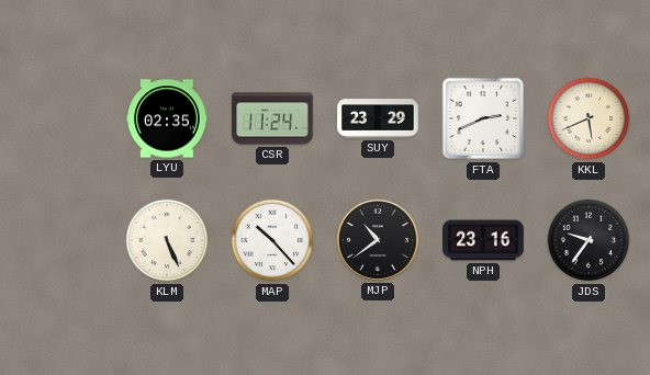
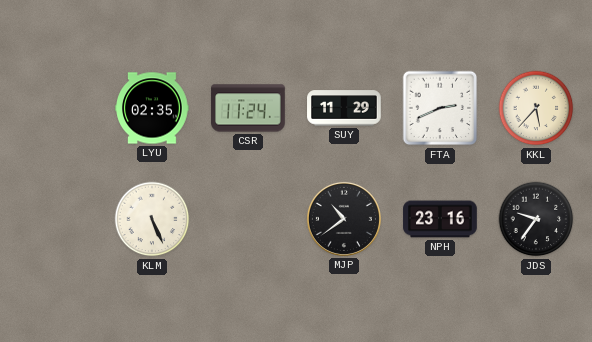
SUY: 23:29 -> 11:29
KKL: 5:41 -> 5:37
MAP: 10:23 -> none
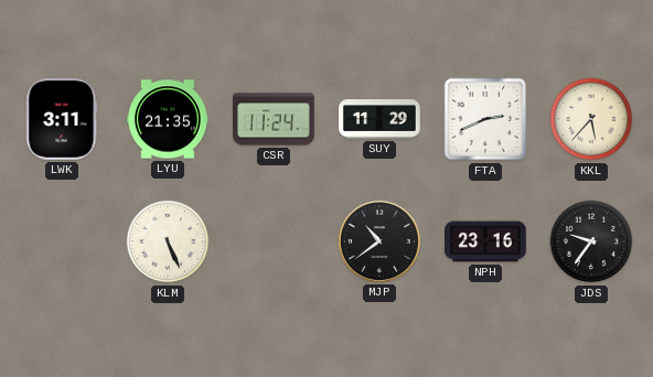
LWK: none -> 3:11
LYU: 02:35 -> 21:35
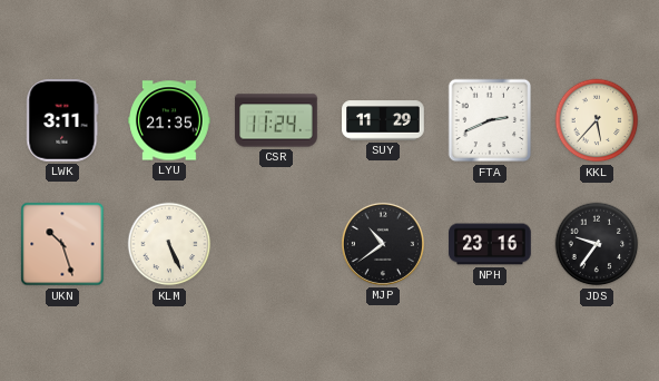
UKN: none -> 10:27
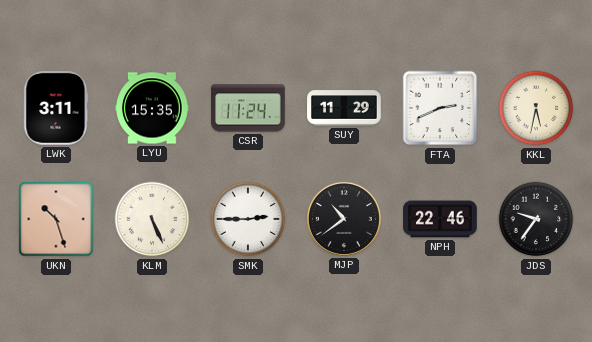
LYU: 21:35 -> 15:35
KKL: 5:37 -> 5:32
SMK: none -> 2:45
NPH: 23:16 -> 22:46
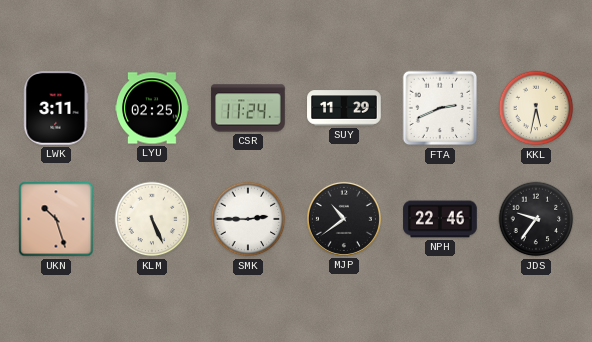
LYU: 15:35 -> 02:25
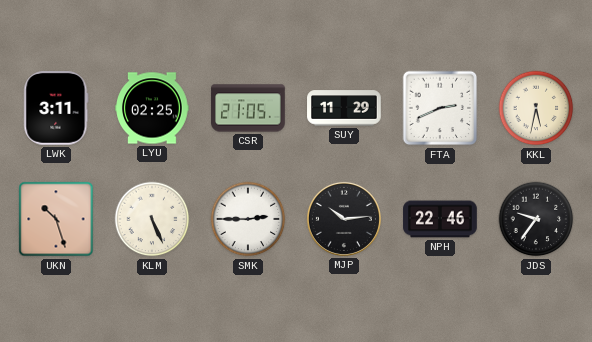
CSR: 11:24 -> 21:05
MJP: 10:39 -> 10:14
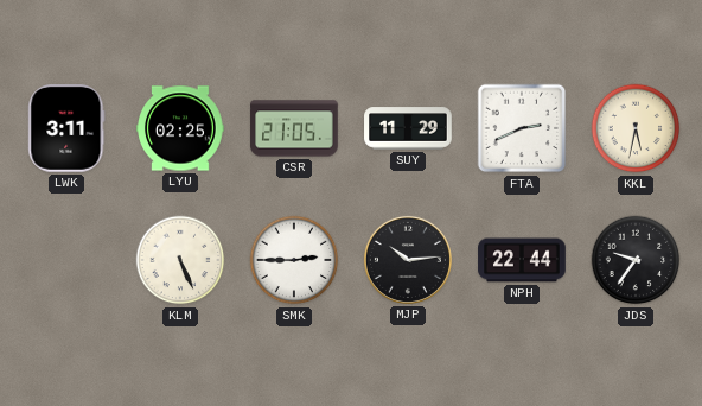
UKN: 10:27 -> none
NPH: 22:46 -> 22:44
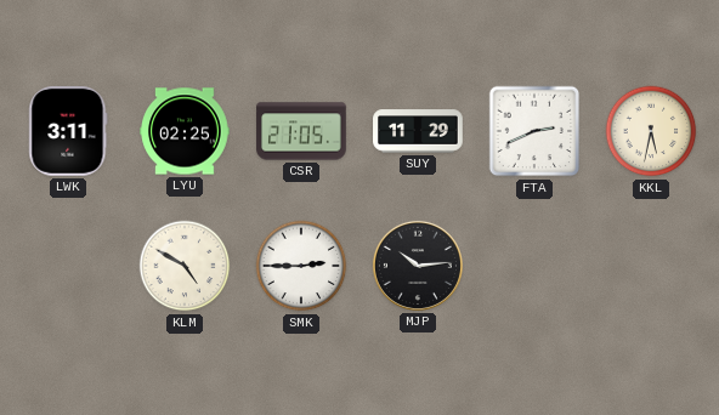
KLM: 5:26 -> 4:50
NPH: 22:44 -> none
JDS: 9:36 -> none
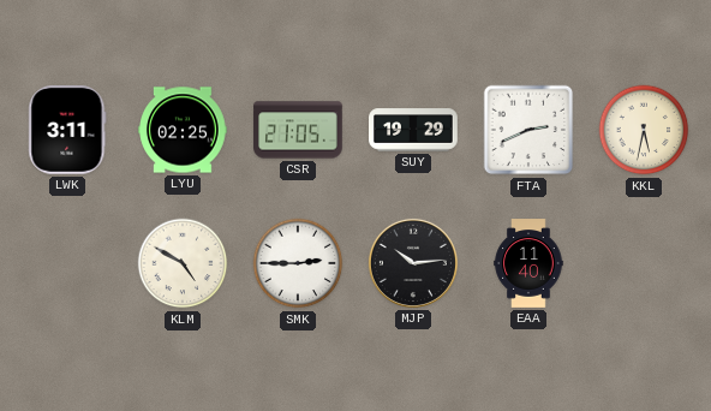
SUY: 11:29 -> 19:29
EAA: none -> 11:40
